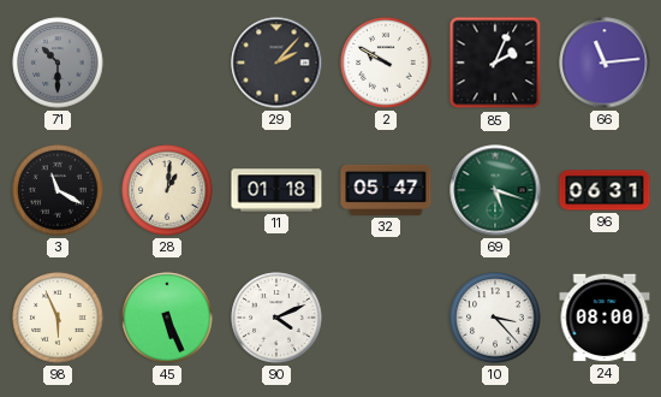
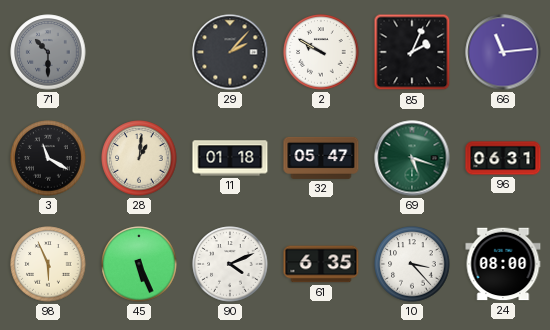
61: none -> 6:35
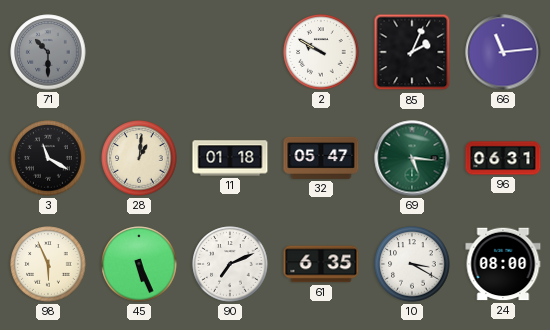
29: 2:07 -> none
69: 5:18 -> 5:16
90: 4:11 -> 7:11
10: 3:23 -> 3:20
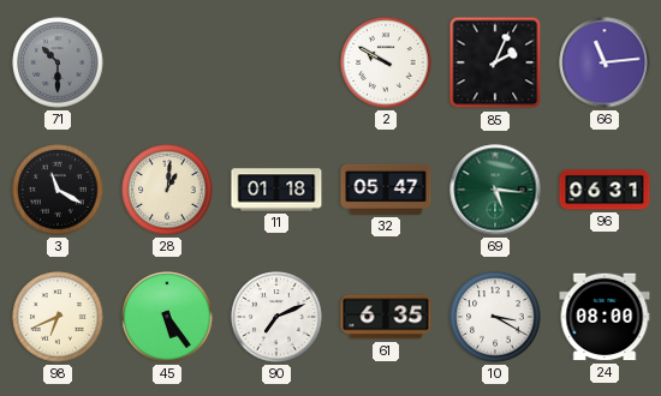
98: 5:56 -> 6:41
45: 5:26 -> 5:24
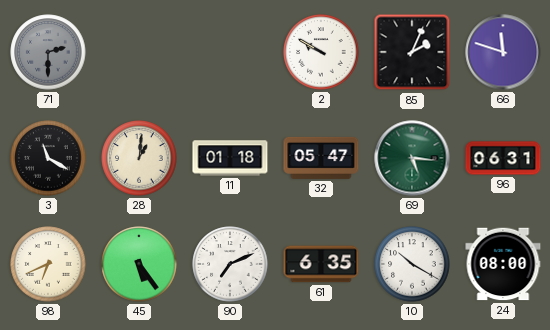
71: 10:30 -> 2:30
66: 11:14 -> 11:48
10: 3:20 -> 10:20
